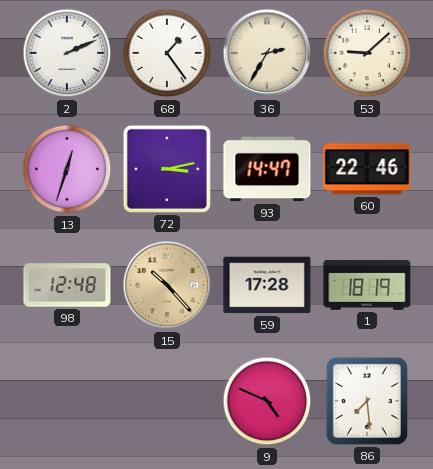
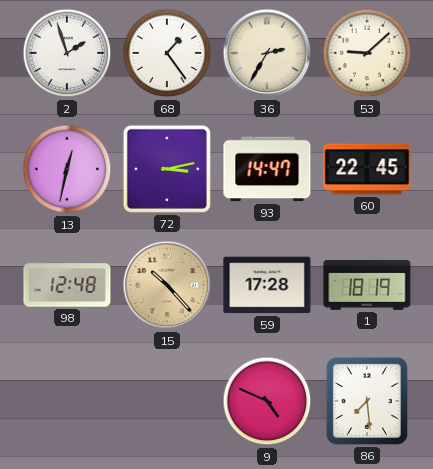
2: 2:11 -> 1:57
13: 12:33 -> 12:32
60: 22:46 -> 22:45
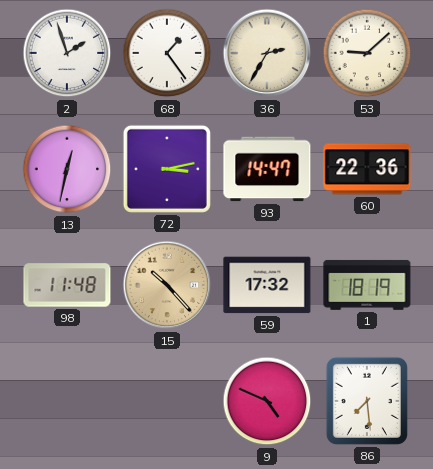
60: 22:45 -> 22:36
98: 12:48 -> 11:48
59: 17:28 -> 17:32
